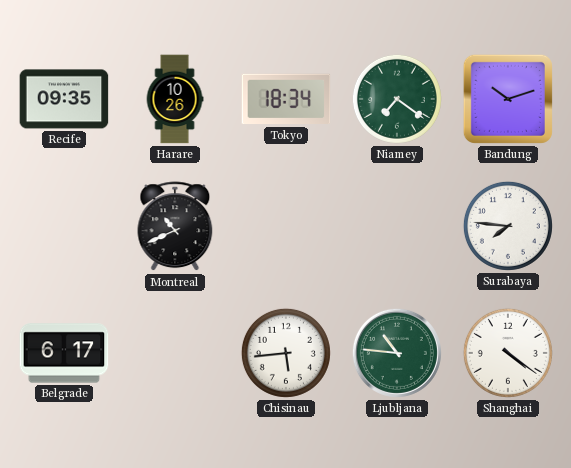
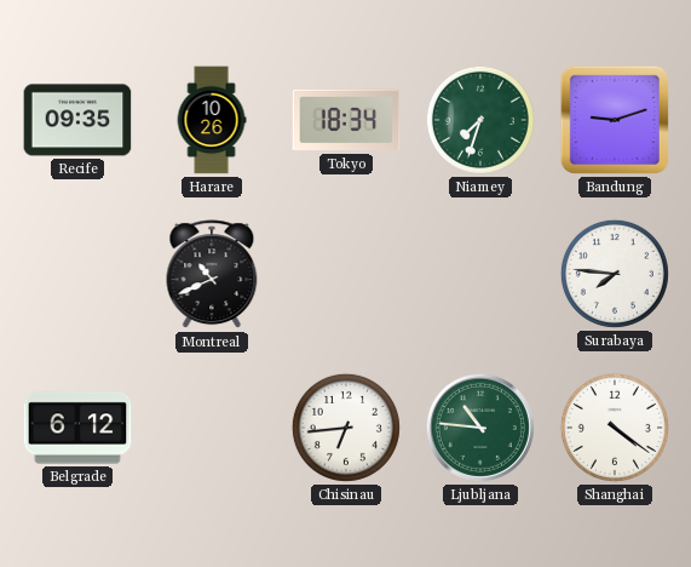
Niamey: 7:21 -> 7:33
Bandung: 10:12 -> 9:12
Belgrade: 6:17 -> 6:12
Chisinau: 5:44 -> 6:44
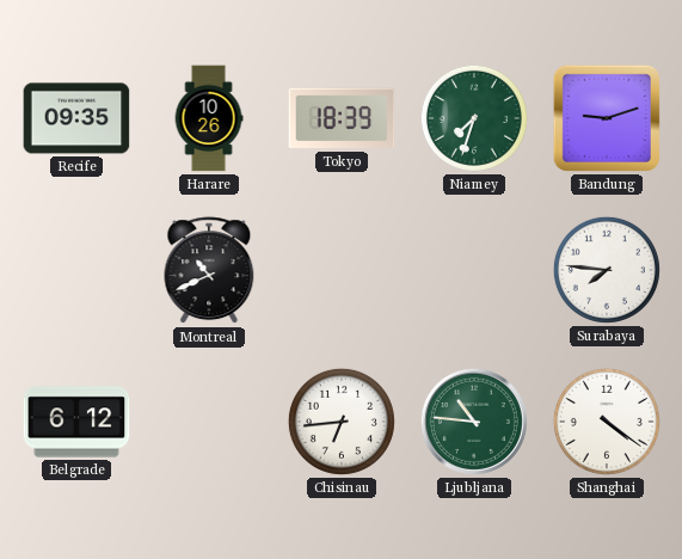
Tokyo: 18:34 -> 18:39
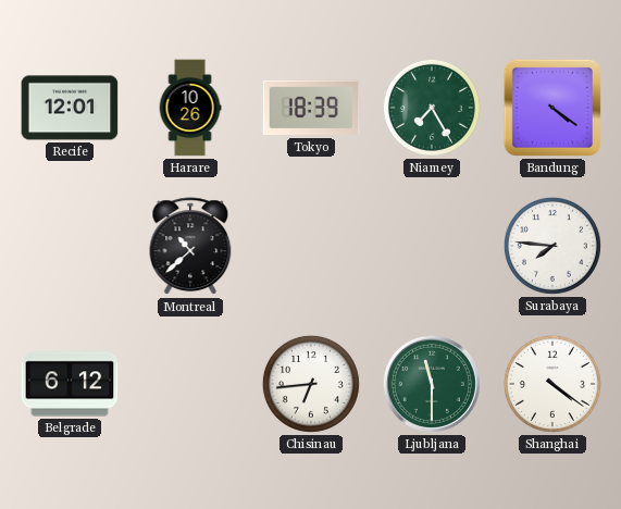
Recife: 09:35 -> 12:01
Niamey: 7:33 -> 7:25
Bandung: 9:12 -> 4:21
Montreal: 10:41 -> 10:38
Ljubljana: 10:46 -> 11:30
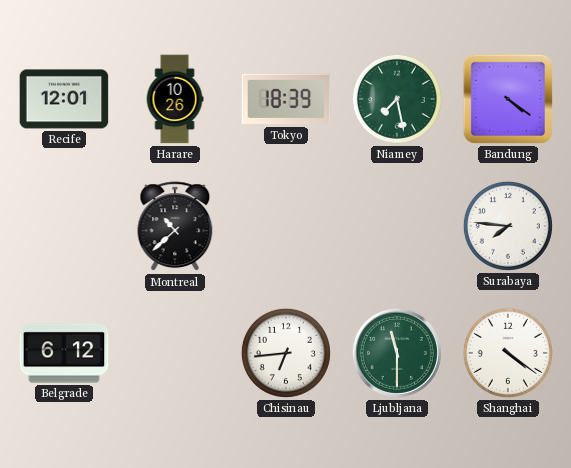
Niamey: 7:25 -> 7:28
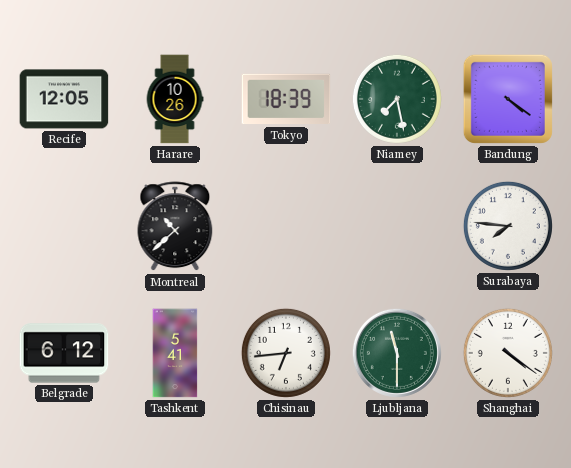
Recife: 12:01 -> 12:05
Tashkent: none -> 5:41
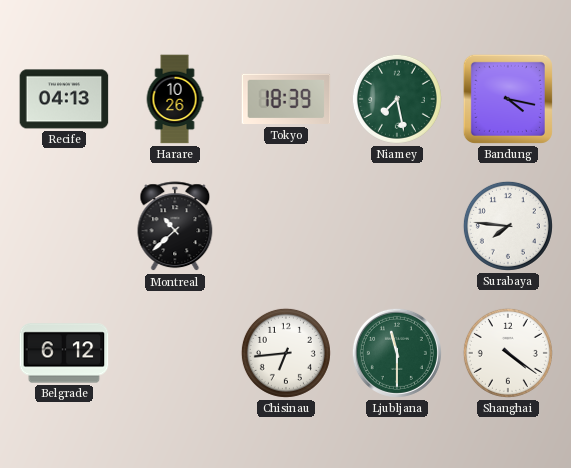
Recife: 12:05 -> 04:13
Bandung: 4:21 -> 4:17
Tashkent: 5:41 -> none
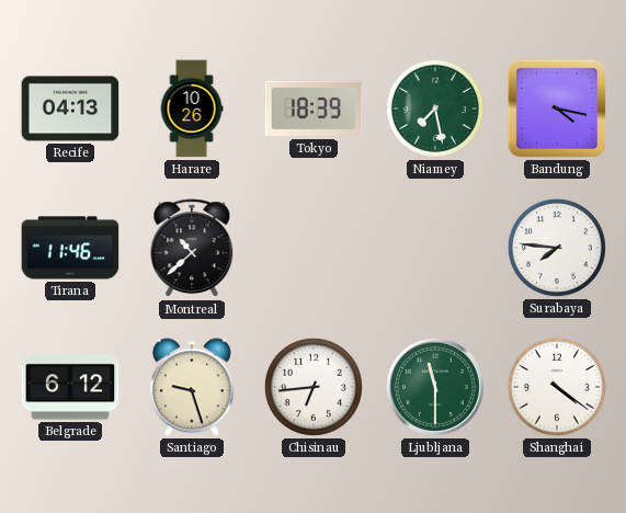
Tirana: none -> 11:46
Santiago: none -> 9:27
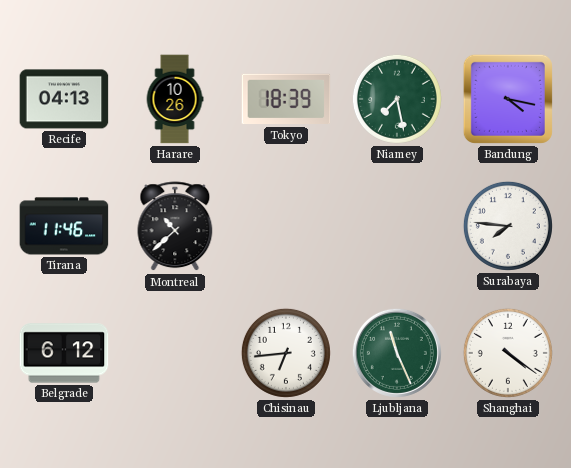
Santiago: 9:27 -> none
Ljubljana: 11:30 -> 11:26
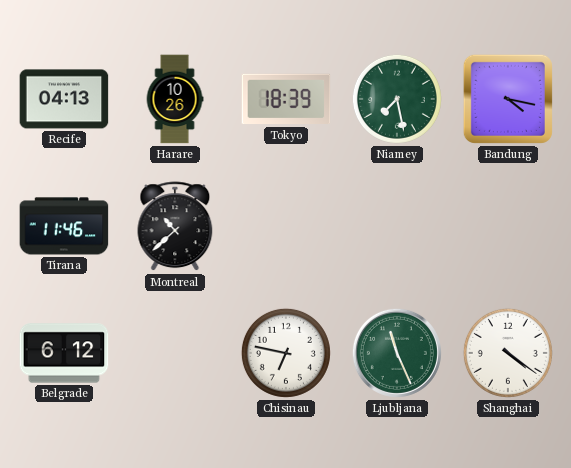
Surabaya: 7:46 -> none
Chisinau: 6:44 -> 6:47
